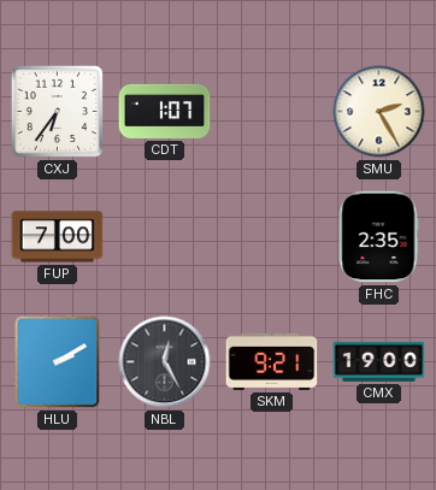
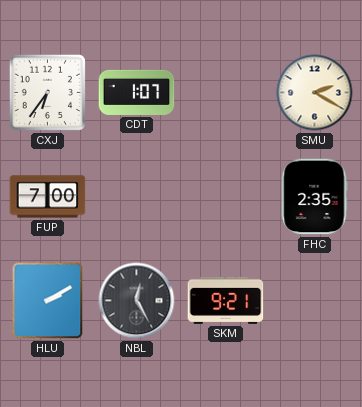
SMU: 2:25 -> 2:20
CMX: 19:00 -> none
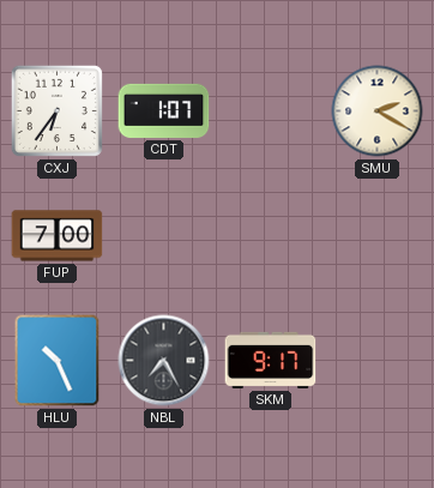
FHC: 2:35 -> none
HLU: 2:10 -> 10:26
NBL: 12:25 -> 7:25
SKM: 9:21 -> 9:17
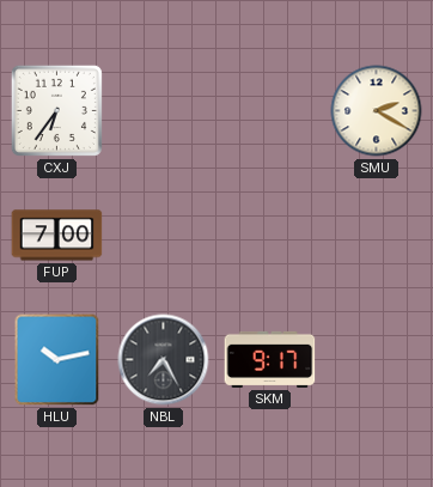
CDT: 1:07 -> none
HLU: 10:26 -> 10:13
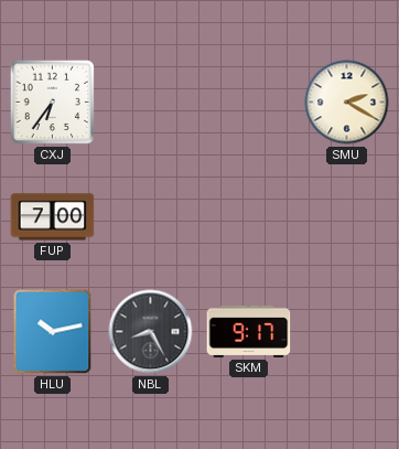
NBL: 7:25 -> 8:25
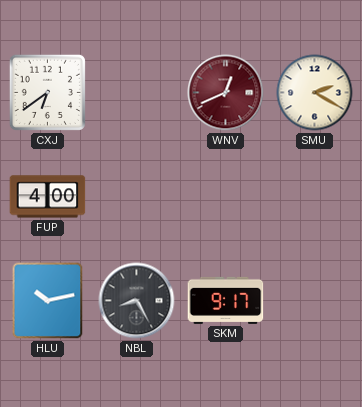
CXJ: 6:36 -> 6:39
WNV: none -> 12:41
FUP: 7:00 -> 4:00
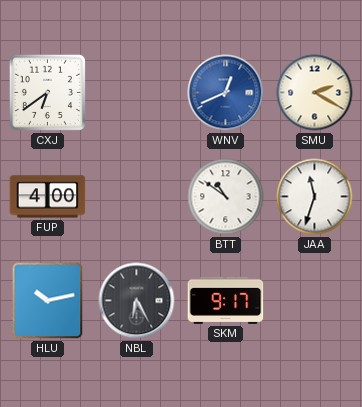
WNV dial: burgundy -> blue
BTT: none -> 10:51
JAA: none -> 11:33
NBL: 8:25 -> 6:25
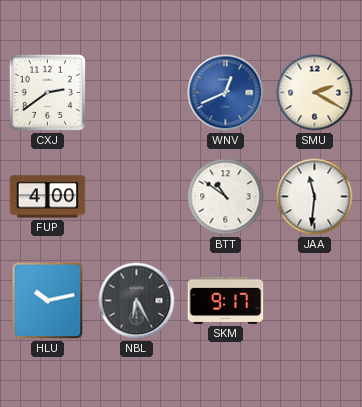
CXJ: 6:39 -> 2:39
JAA: 11:33 -> 11:31
